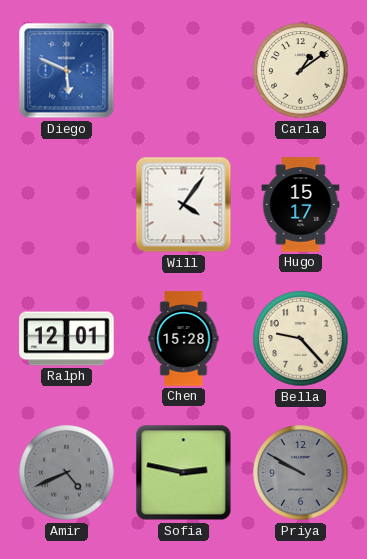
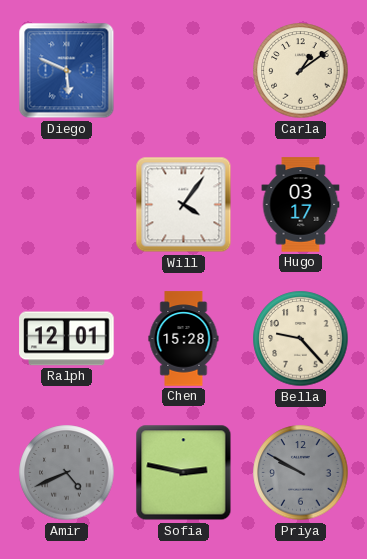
Hugo: 15:17 -> 03:17
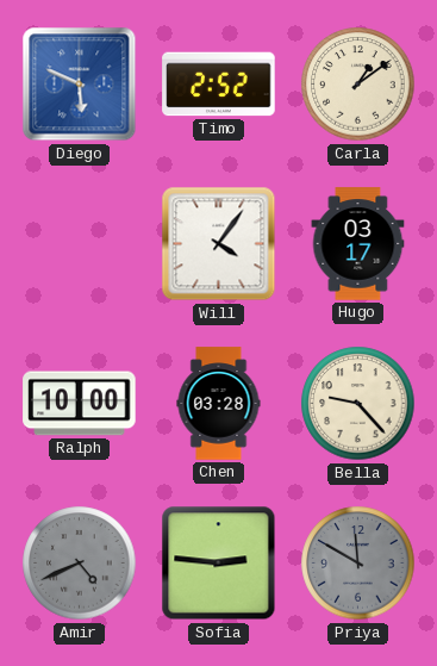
Timo: none -> 2:52
Ralph: 12:01 -> 10:00
Chen: 15:28 -> 03:28
Sofia: 2:47 -> 2:46
Priya: 9:50 -> 11:50
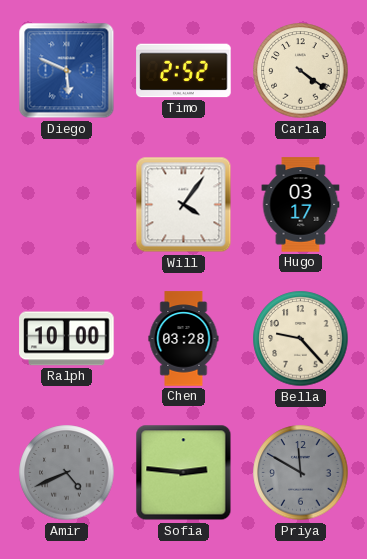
Carla: 1:09 -> 4:21
